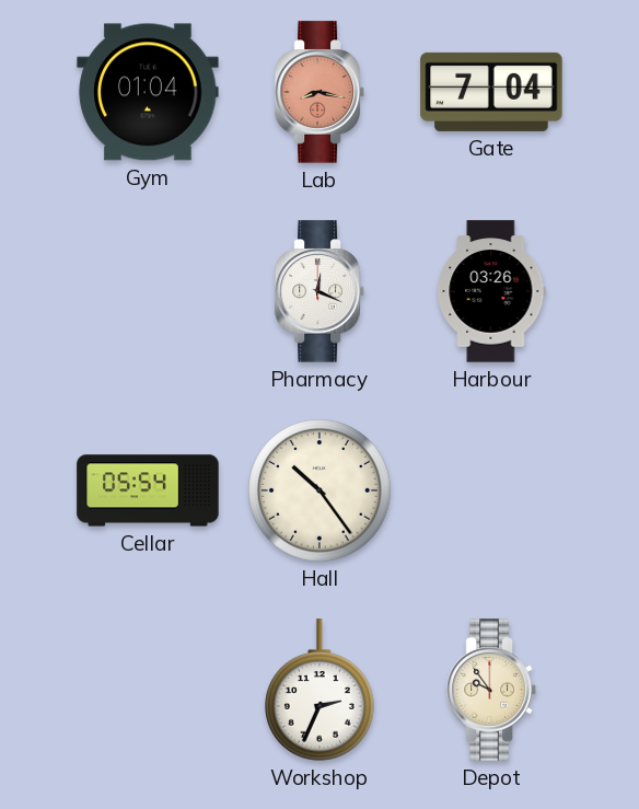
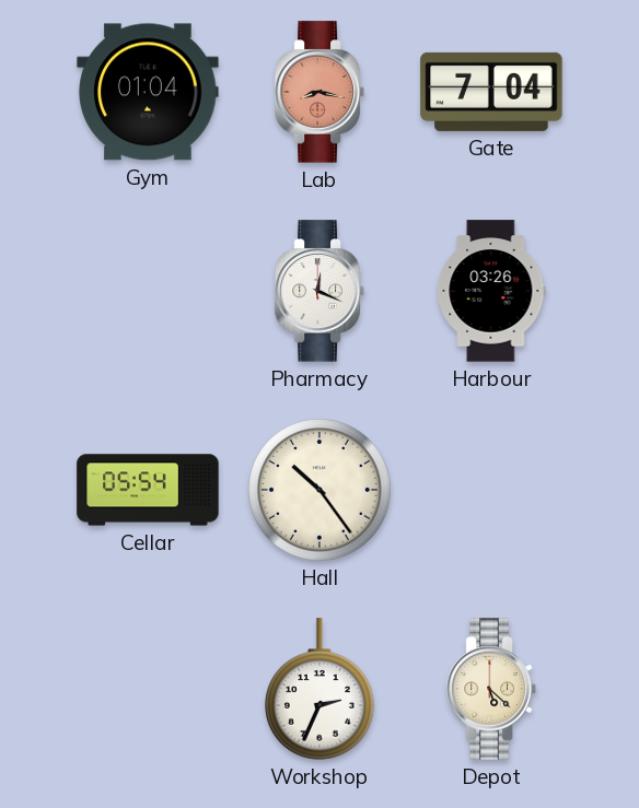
Depot: 9:54 -> 5:22
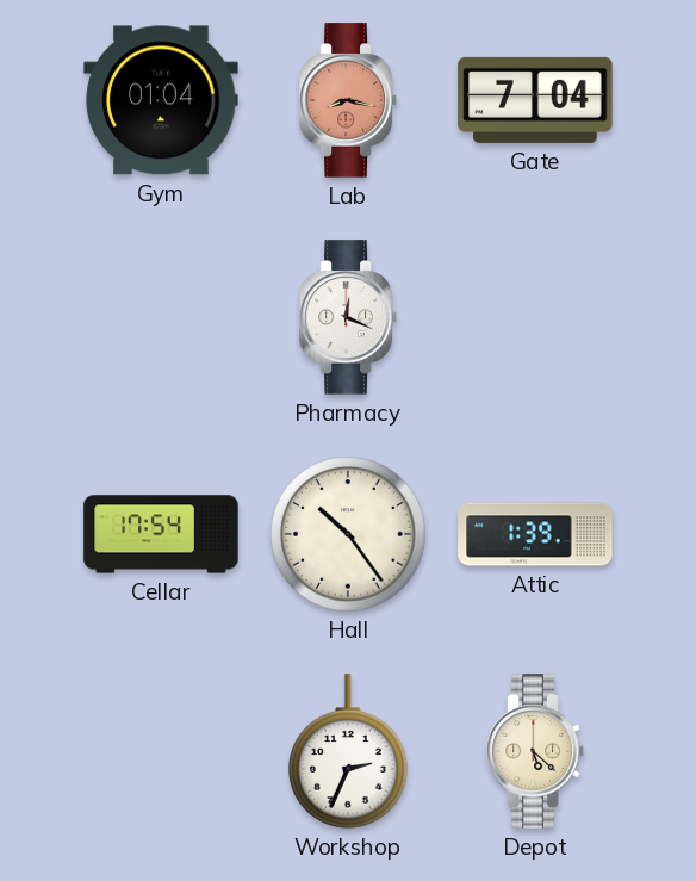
Harbour: 03:26 -> none
Cellar: 05:54 -> 17:54
Attic: none -> 1:39
